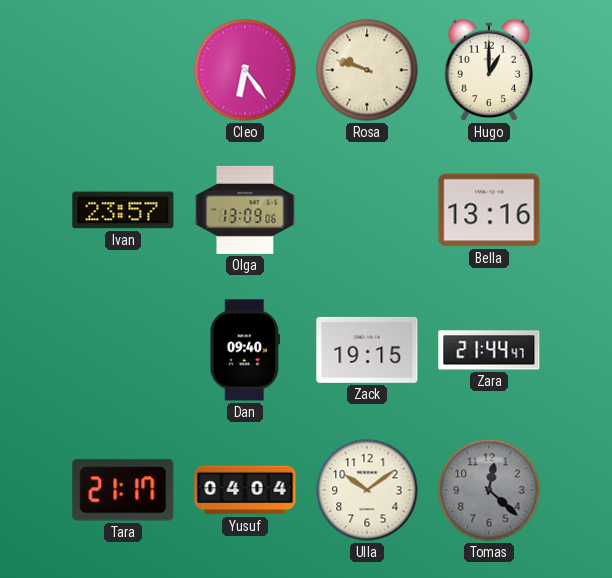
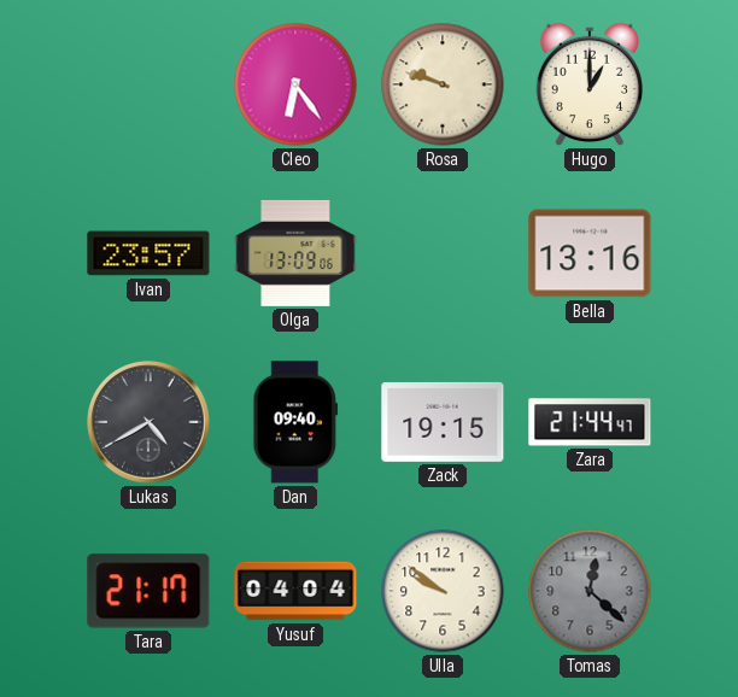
Lukas: none -> 4:40
Ulla: 10:09 -> 9:51
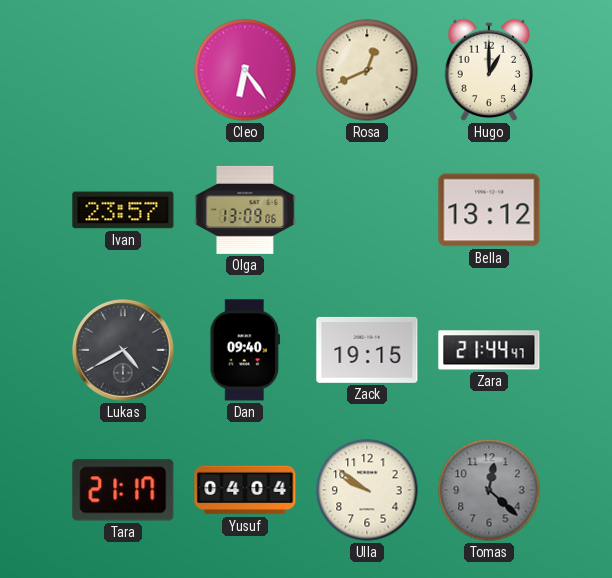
Rosa: 9:48 -> 12:41
Bella: 13:16 -> 13:12
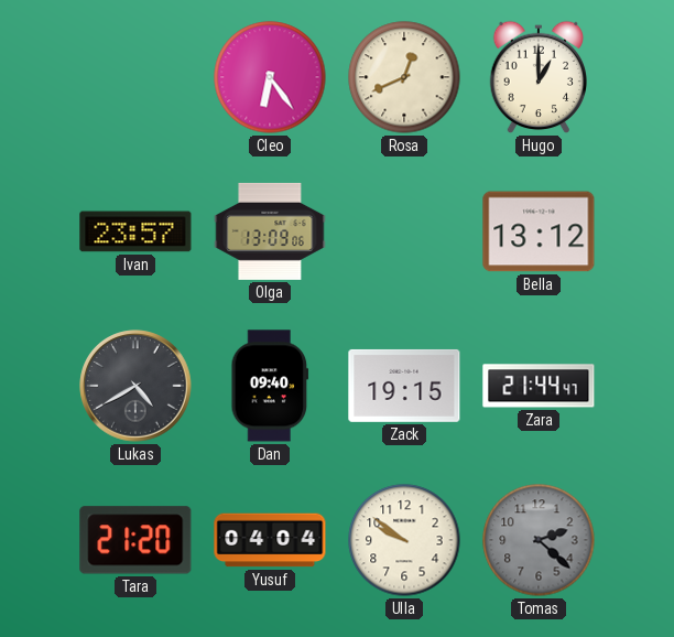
Tara: 21:17 -> 21:20
Tomas: 12:22 -> 2:22
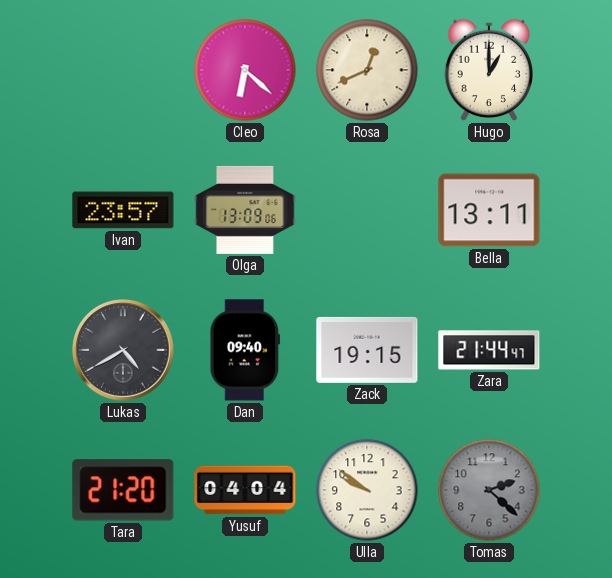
Cleo: 6:24 -> 6:22
Bella: 13:12 -> 13:11
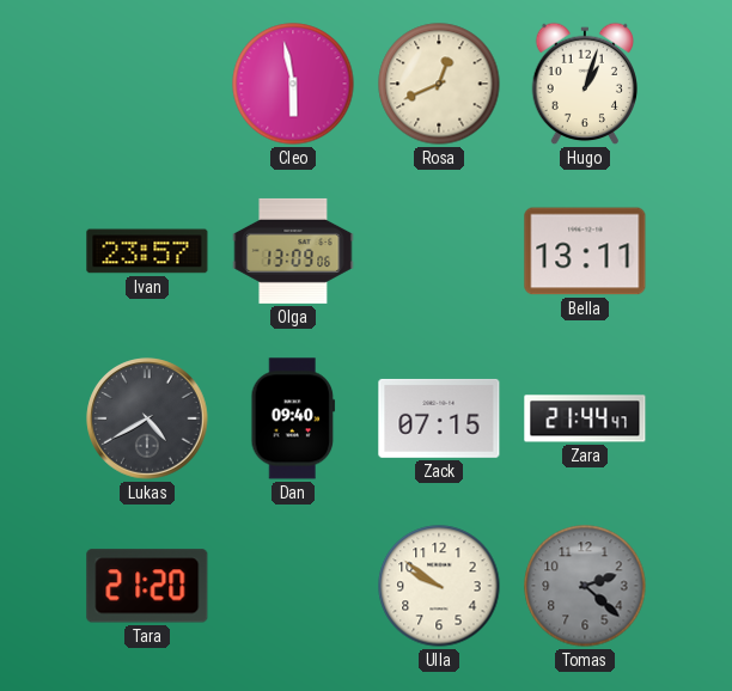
Cleo: 6:22 -> 5:58
Hugo: 1:00 -> 1:03
Zack: 19:15 -> 07:15
Yusuf: 04:04 -> none
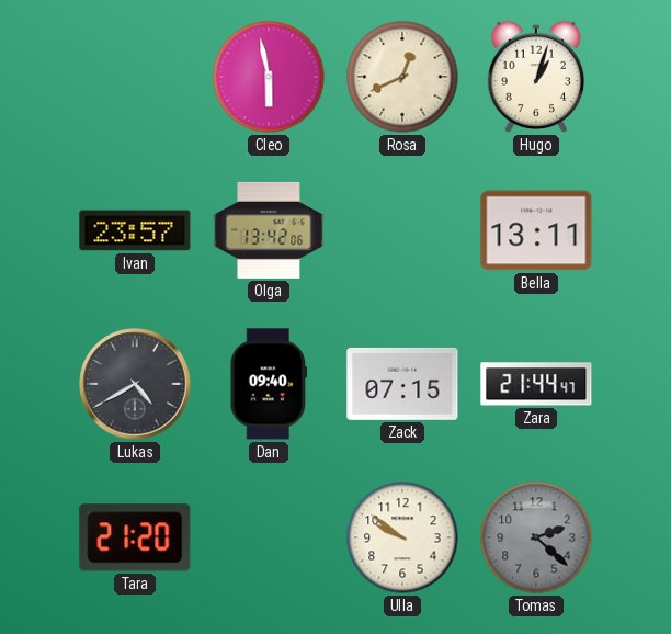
Olga: 13:09 -> 13:42
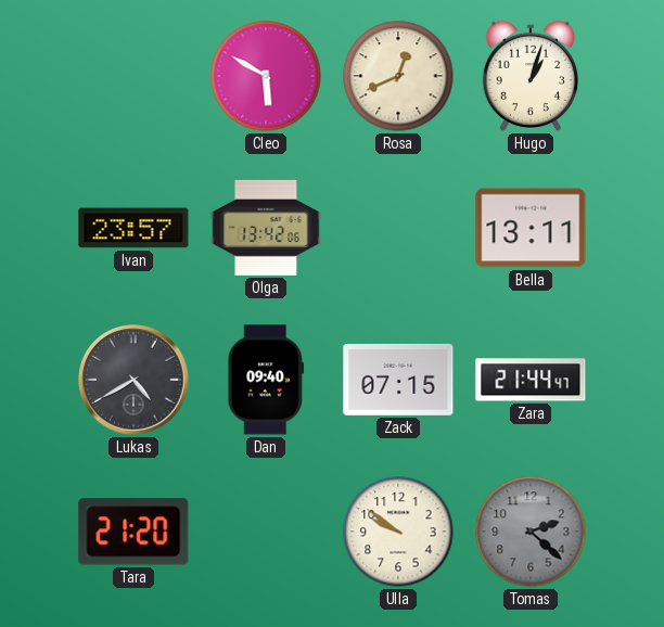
Cleo: 5:58 -> 5:50
